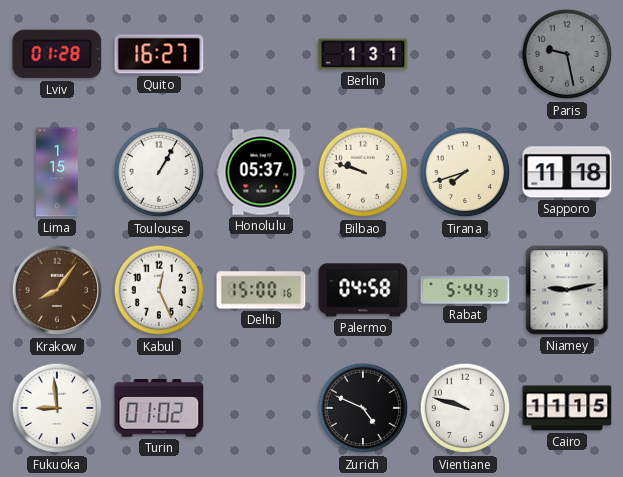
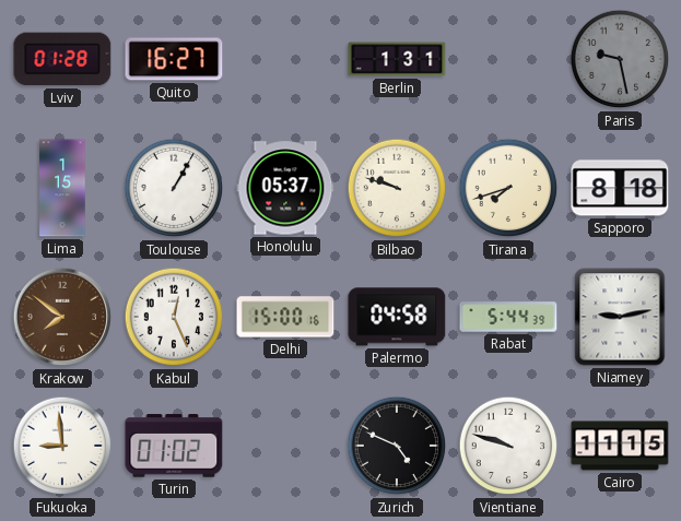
Sapporo: 11:18 -> 8:18
Krakow: 8:06 -> 7:51
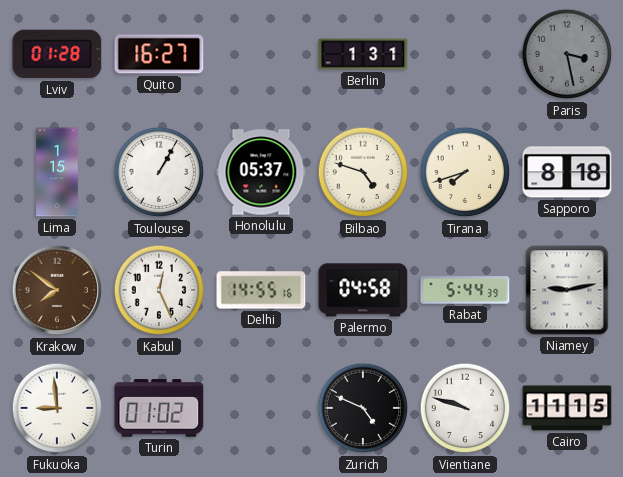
Paris: 9:28 -> 3:28
Bilbao: 9:48 -> 4:48
Delhi: 15:00 -> 14:55
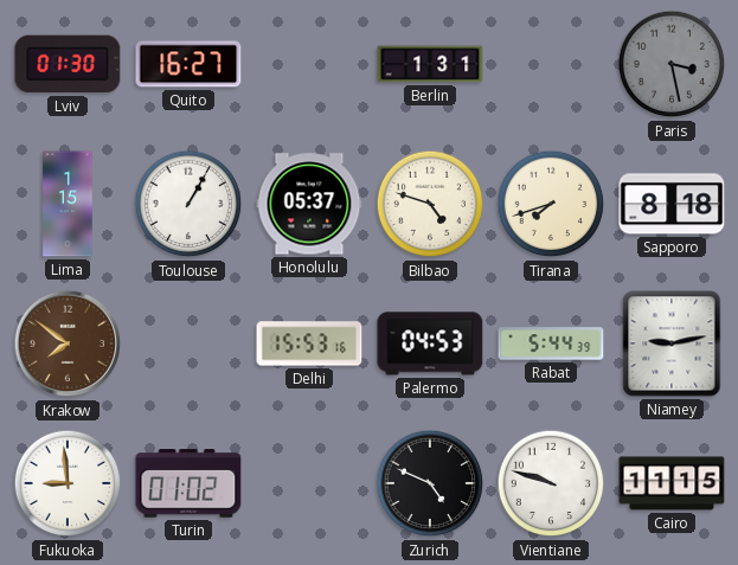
Lviv: 01:28 -> 01:30
Kabul: 12:26 -> none
Delhi: 14:55 -> 15:53
Palermo: 04:58 -> 04:53
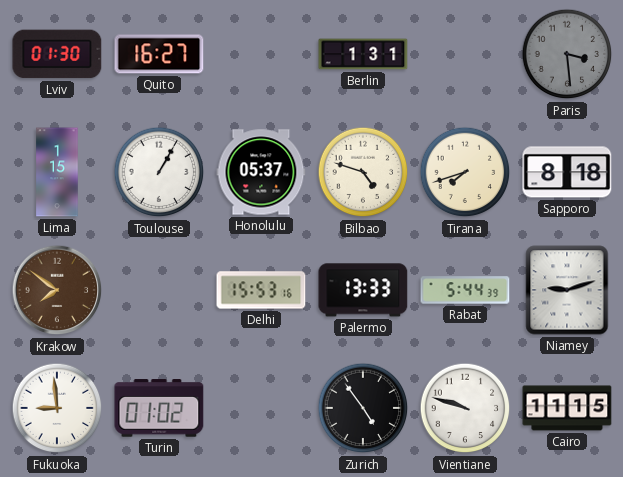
Paris: 3:28 -> 3:29
Palermo: 04:53 -> 13:33
Niamey: 9:13 -> 9:12
Zurich: 4:49 -> 4:54
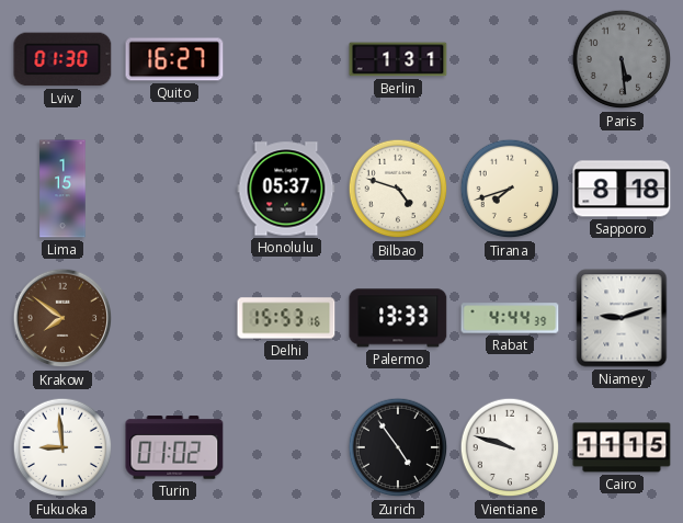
Paris: 3:29 -> 5:29
Toulouse: 1:05 -> none
Rabat: 5:44 -> 4:44
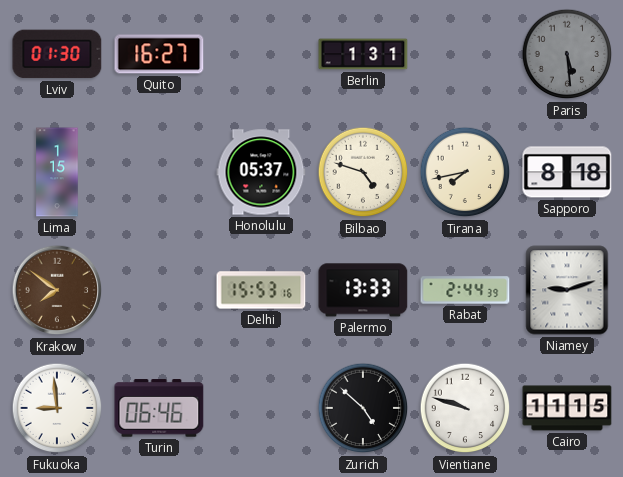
Tirana: 7:42 -> 7:43
Rabat: 4:44 -> 2:44
Turin: 01:02 -> 06:46
Zurich: 4:54 -> 4:52
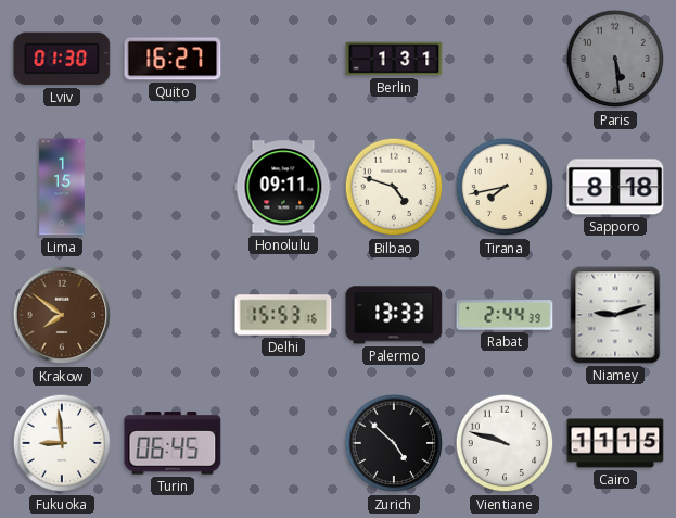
Honolulu: 05:37 -> 09:11
Turin: 06:46 -> 06:45
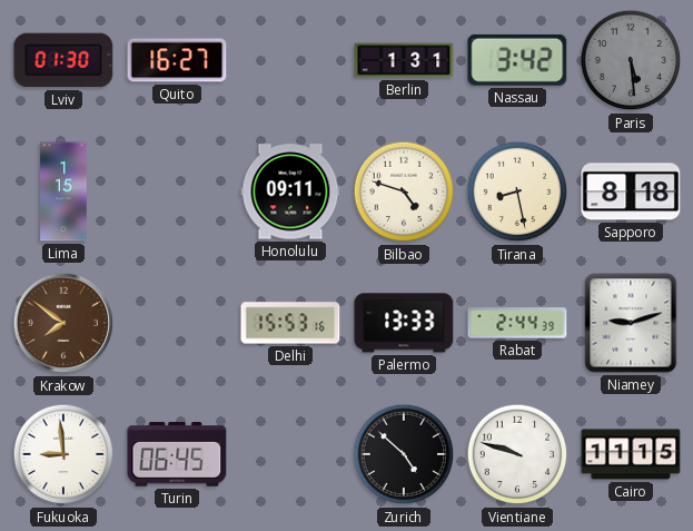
Nassau: none -> 3:42
Tirana: 7:43 -> 8:28
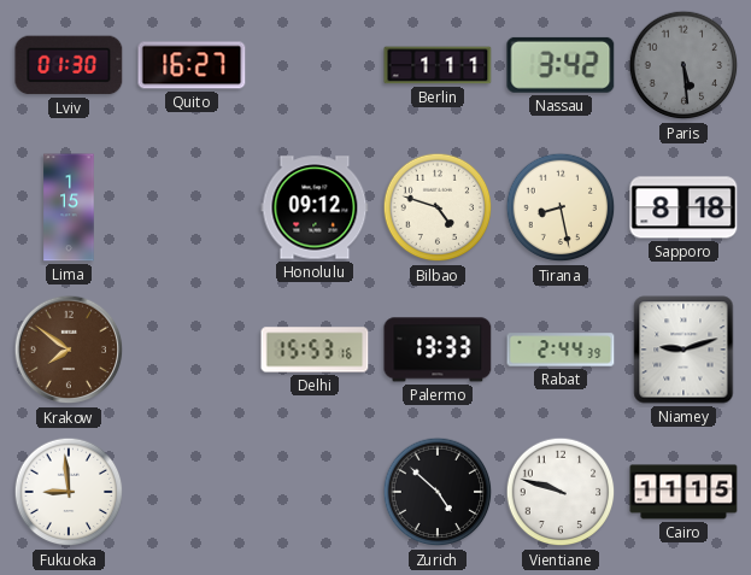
Berlin: 1:31 -> 1:11
Honolulu: 09:11 -> 09:12
Turin: 06:45 -> none
